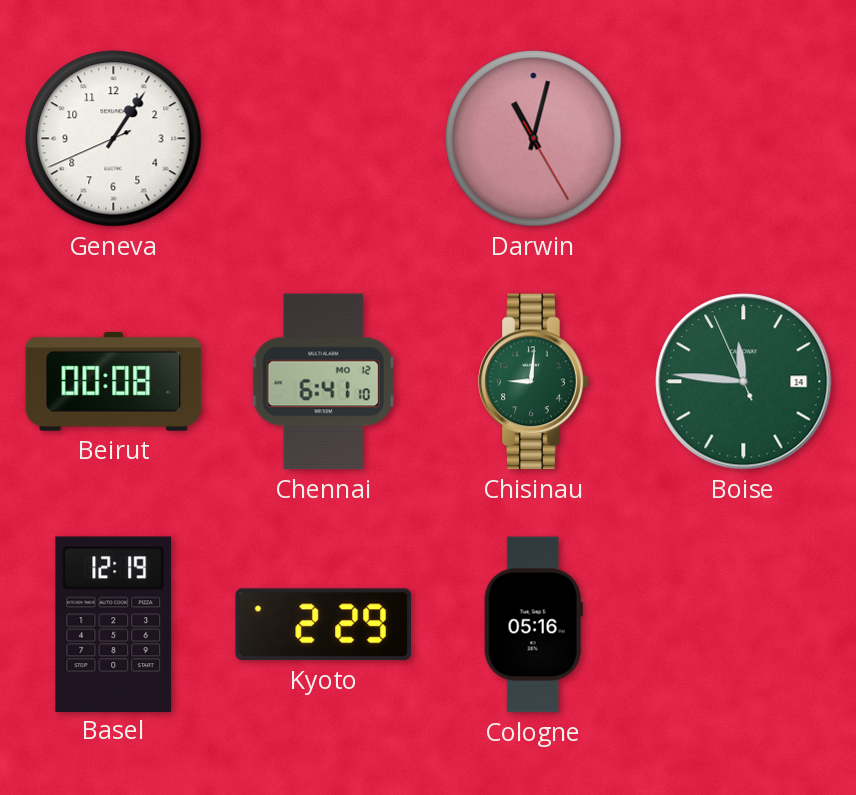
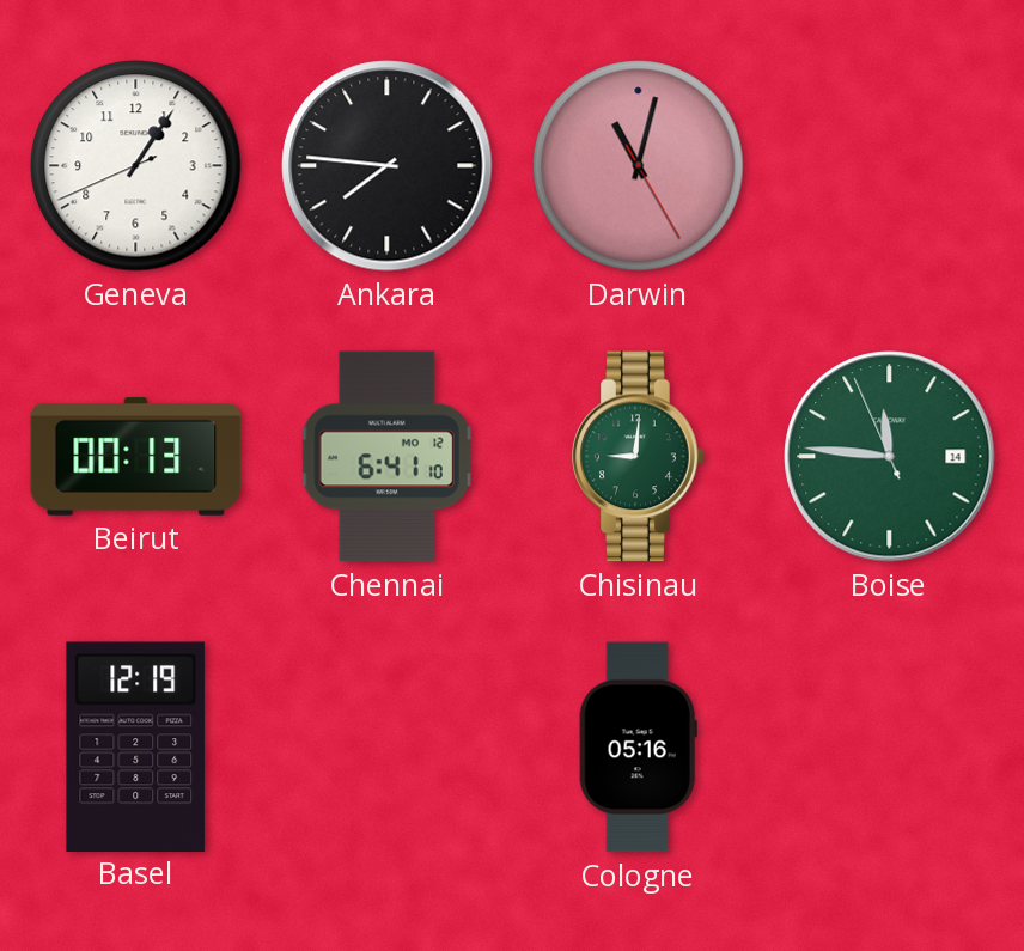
Ankara: none -> 7:46
Beirut: 00:08 -> 00:13
Kyoto: 2:29 -> none
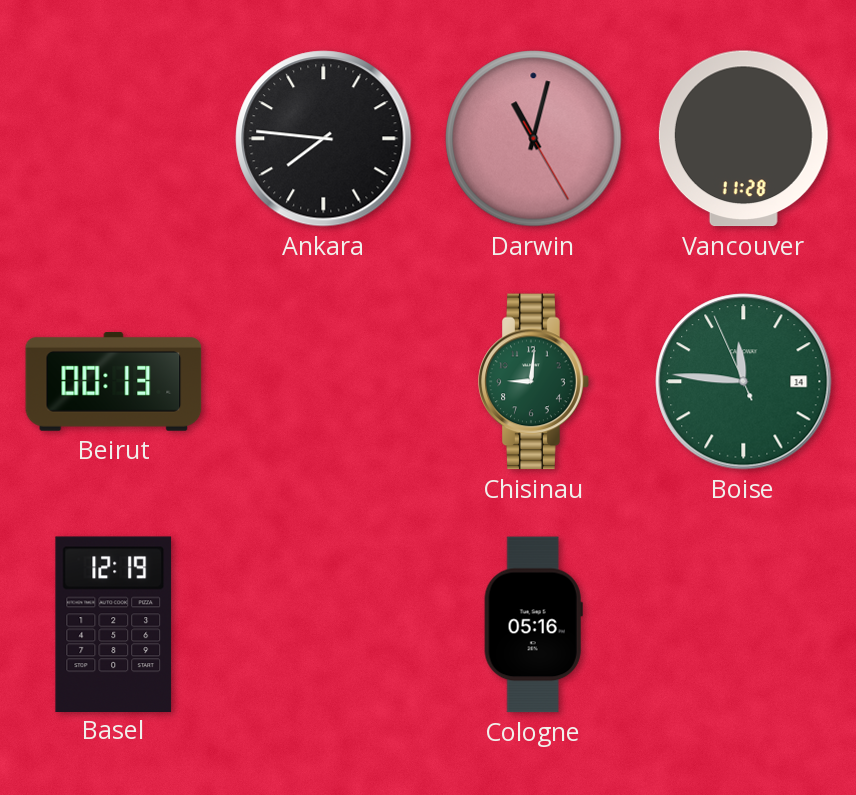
Geneva: 1:05 -> none
Vancouver: none -> 11:28
Chennai: 6:41 -> none
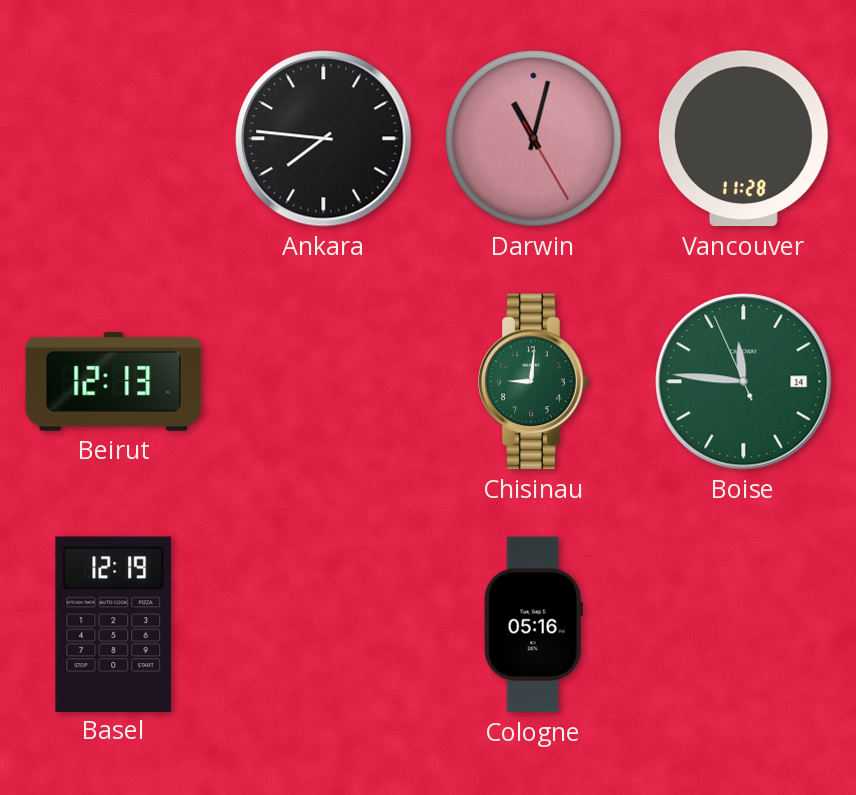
Beirut: 00:13 -> 12:13
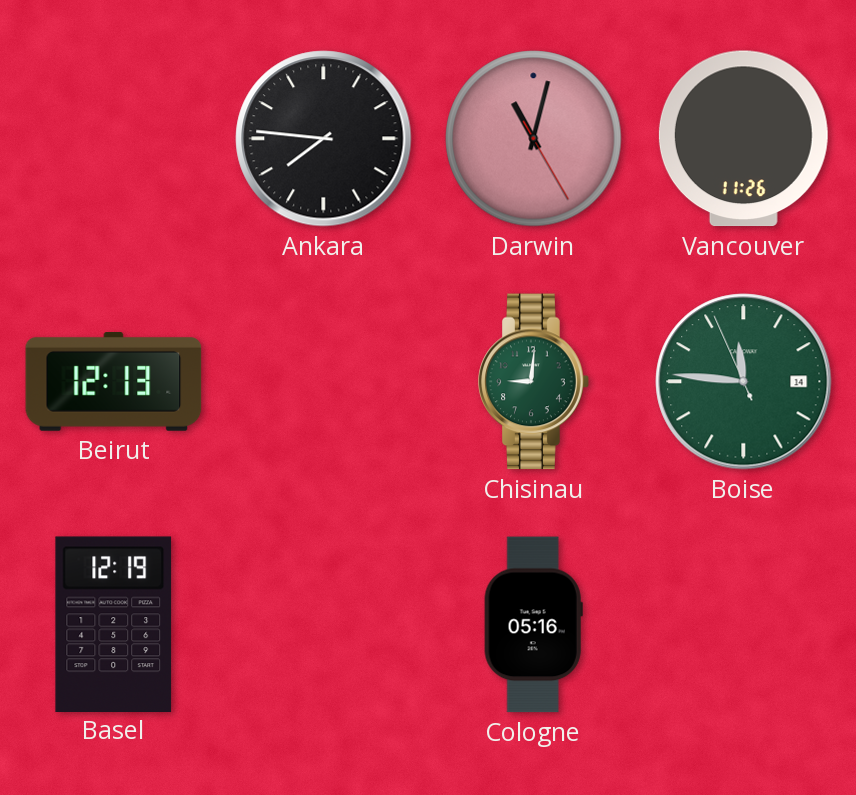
Vancouver: 11:28 -> 11:26
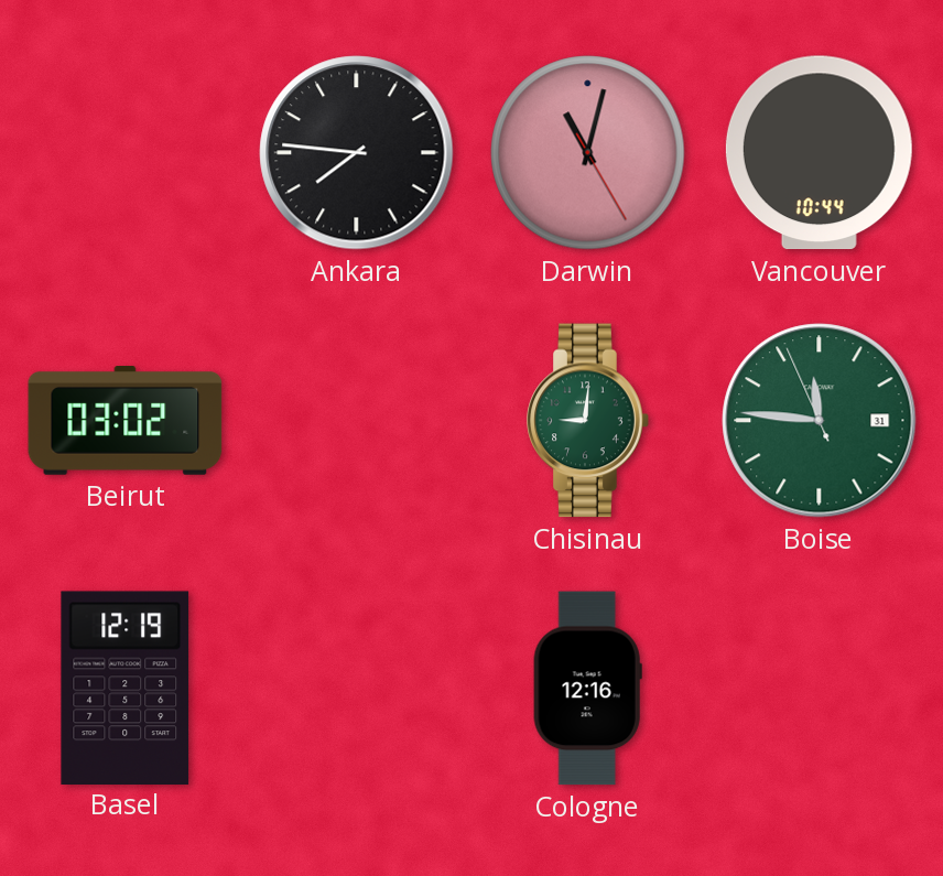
Vancouver: 11:26 -> 10:44
Beirut: 12:13 -> 03:02
Boise date: 14 -> 31
Cologne: 05:16 -> 12:16
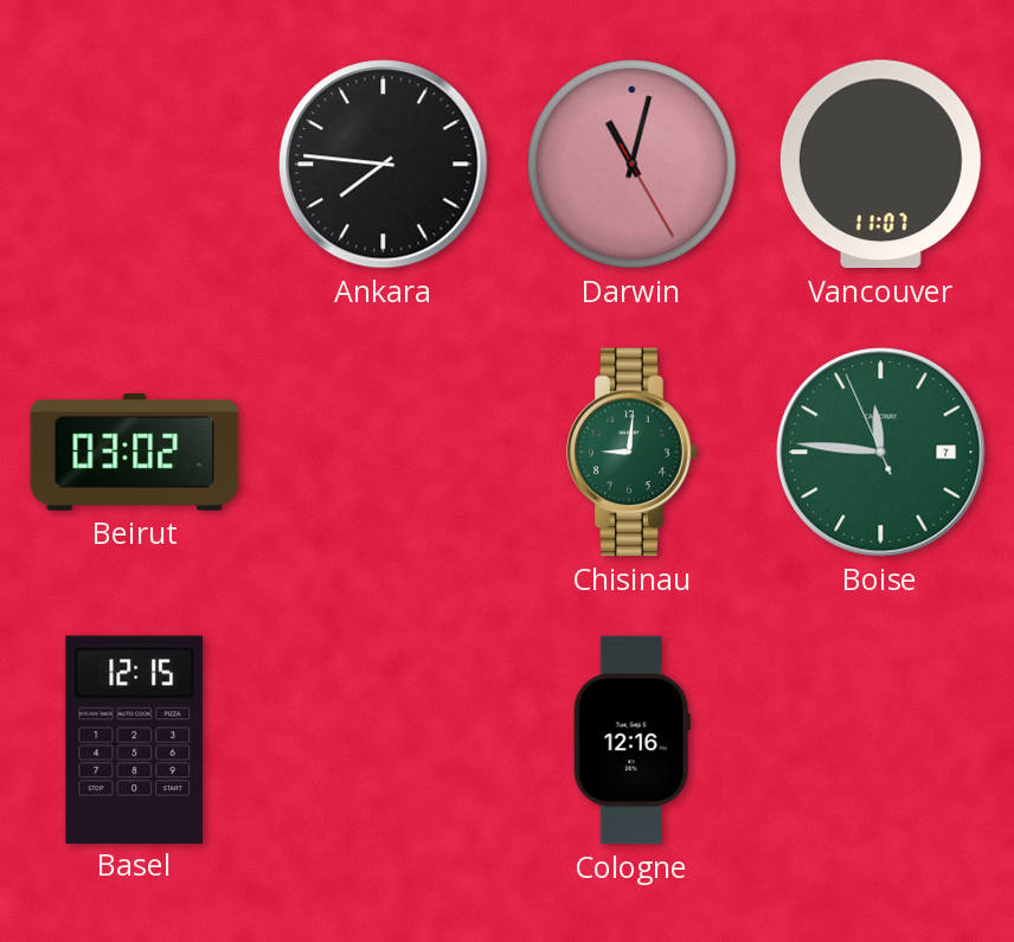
Vancouver: 10:44 -> 11:07
Boise date: 31 -> 7
Basel: 12:19 -> 12:15
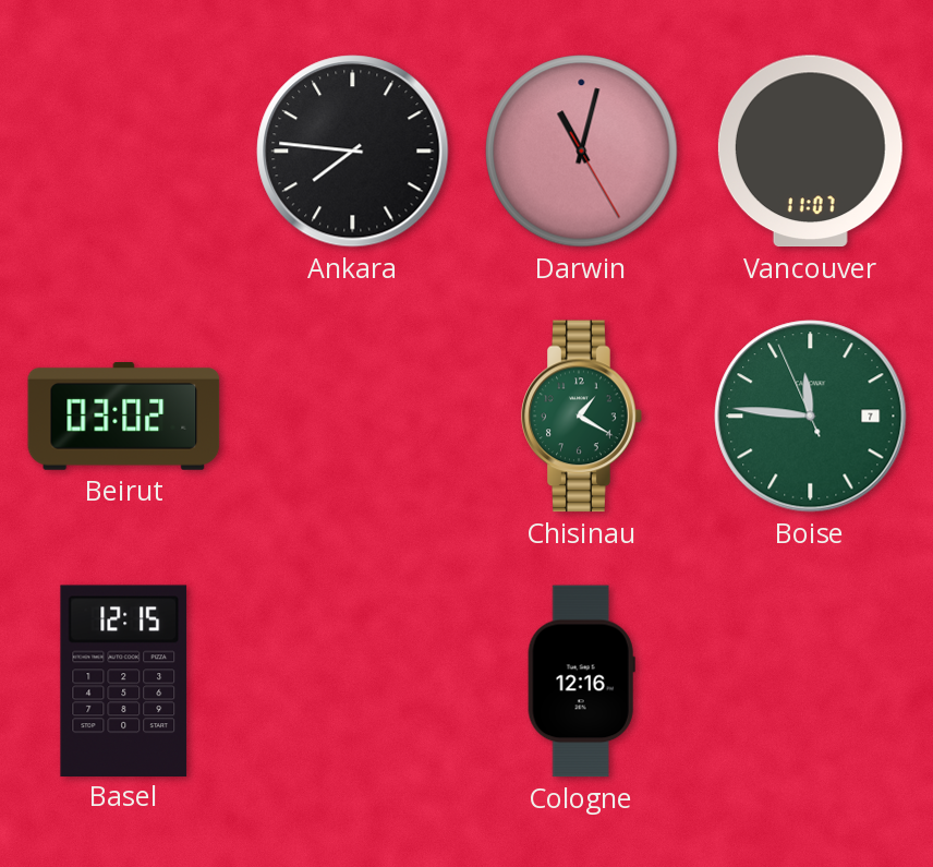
Chisinau: 9:01 -> 1:20
